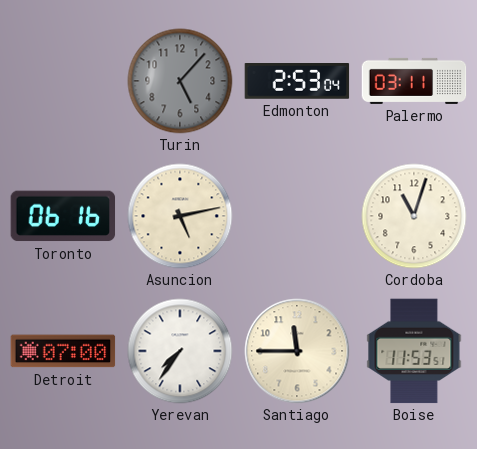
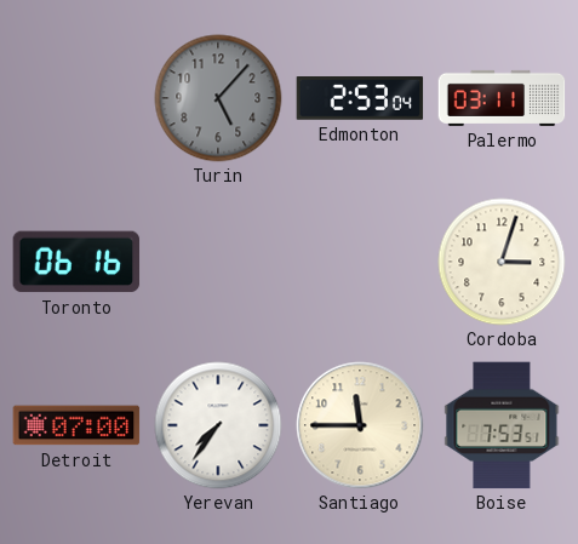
Asuncion: 5:13 -> none
Cordoba: 11:03 -> 3:03
Boise: 11:53 -> 7:53
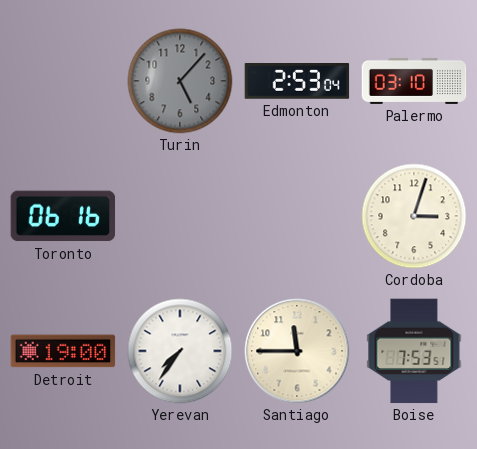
Palermo: 03:11 -> 03:10
Detroit: 07:00 -> 19:00
